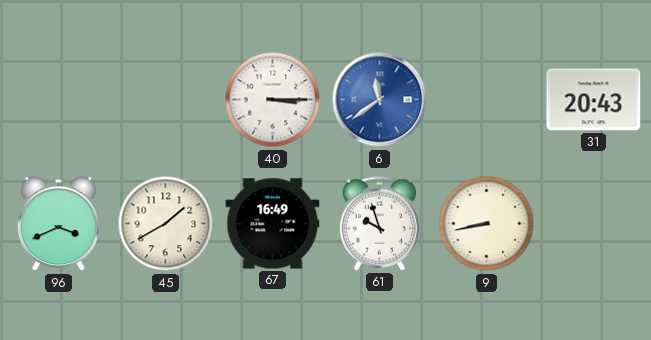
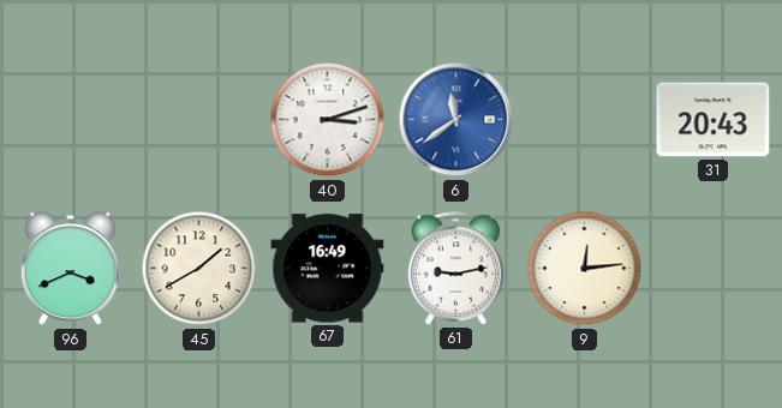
40: 3:15 -> 3:12
61: 9:57 -> 9:13
9: 8:43 -> 12:14
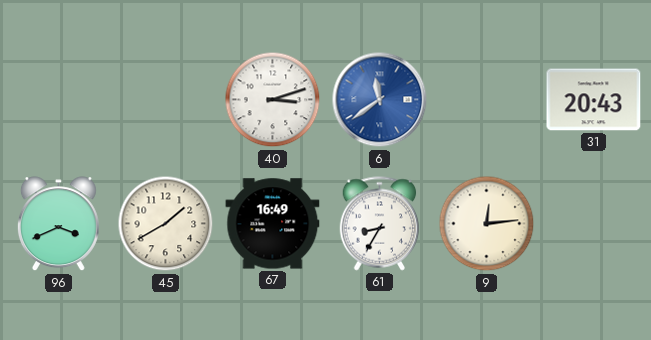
61: 9:13 -> 8:35
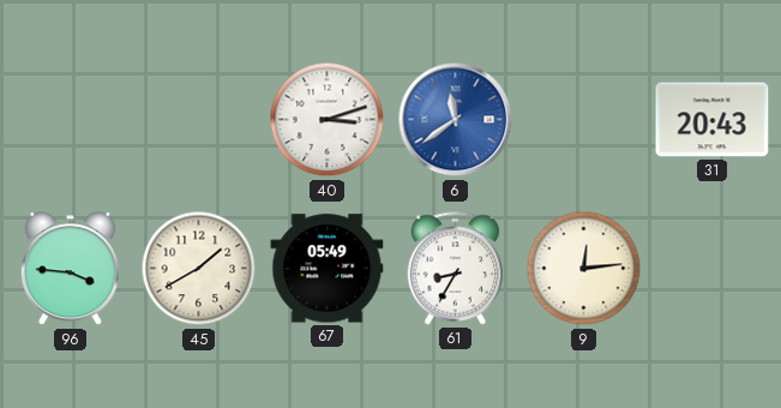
96: 3:41 -> 3:46
67: 16:49 -> 05:49
